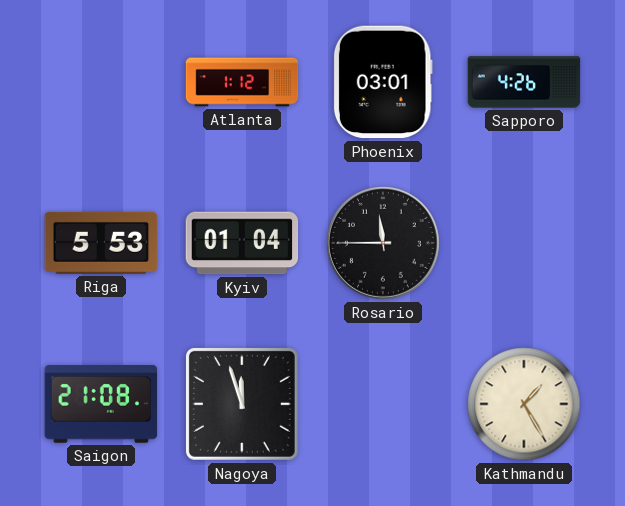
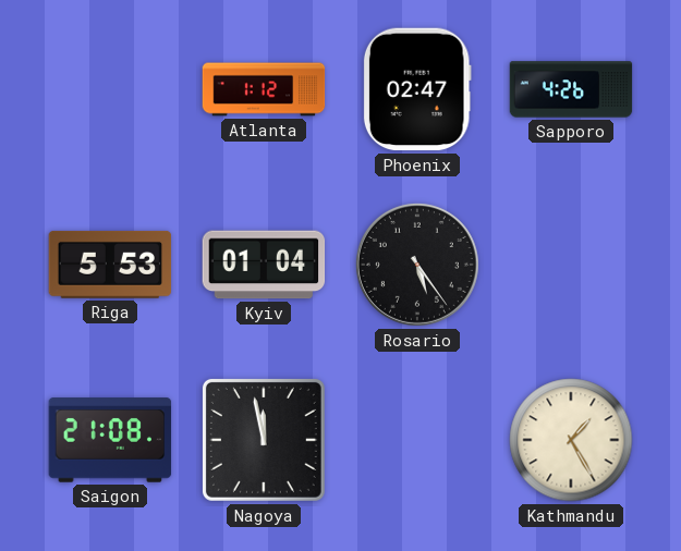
Phoenix: 03:01 -> 02:47
Rosario: 11:45 -> 5:24
Nagoya: 11:57 -> 11:58
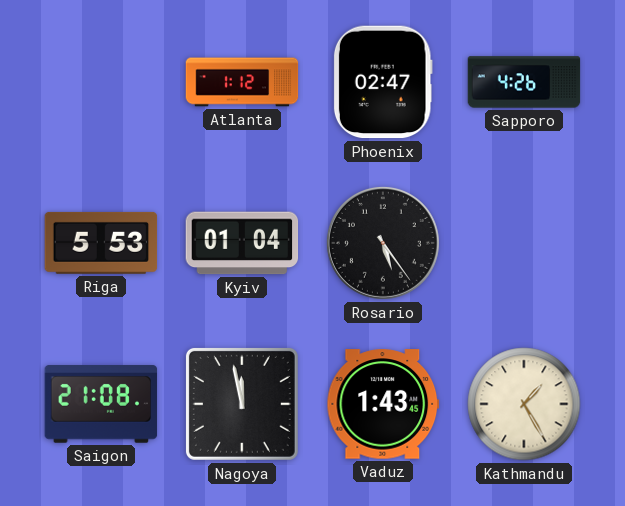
Vaduz: none -> 1:43
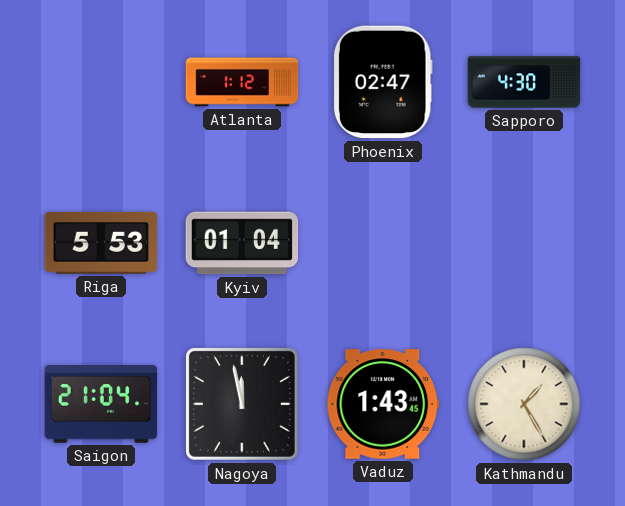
Sapporo: 4:26 -> 4:30
Rosario: 5:24 -> none
Saigon: 21:08 -> 21:04
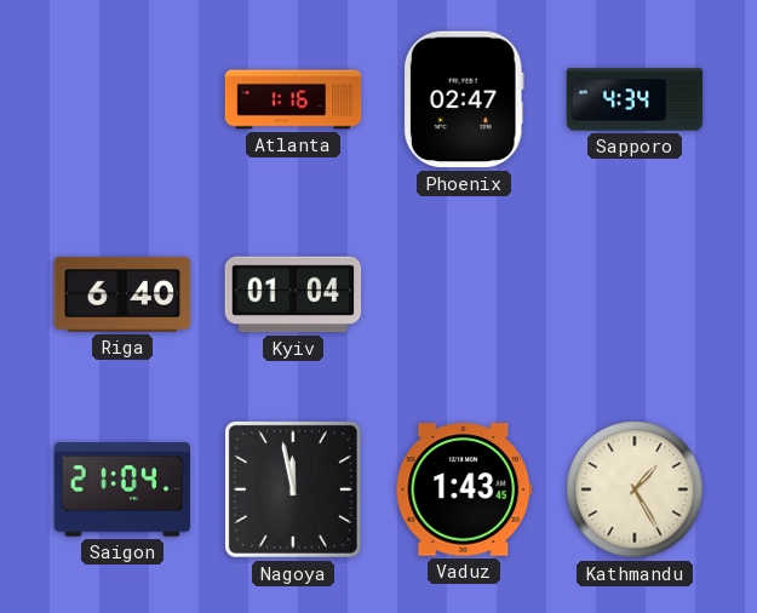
Atlanta: 1:12 -> 1:16
Sapporo: 4:30 -> 4:34
Riga: 5:53 -> 6:40
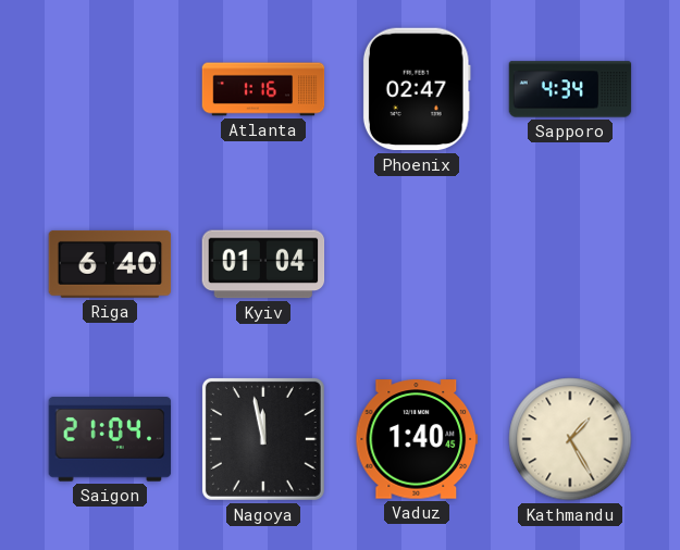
Vaduz: 1:43 -> 1:40
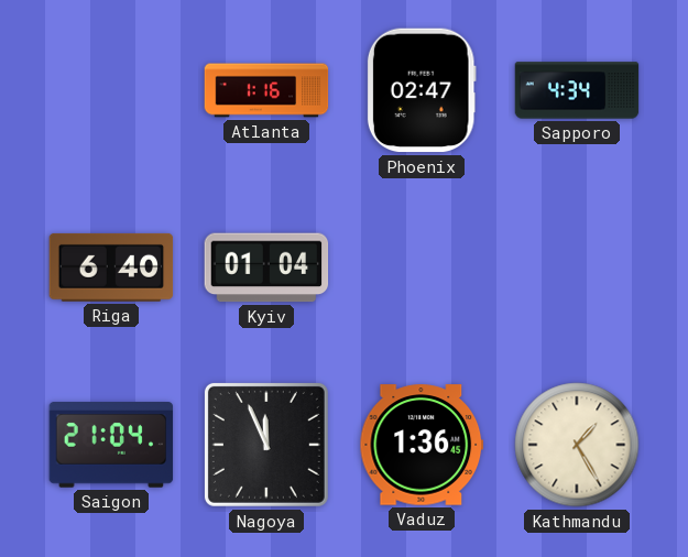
Nagoya: 11:58 -> 11:56
Vaduz: 1:40 -> 1:36
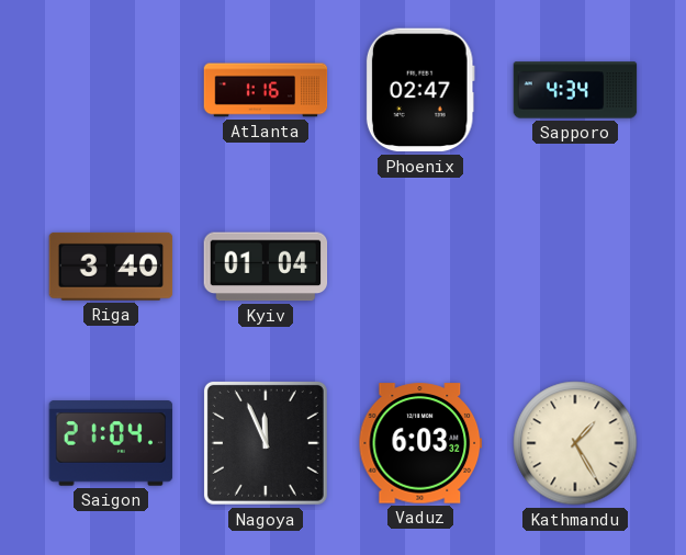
Riga: 6:40 -> 3:40
Vaduz: 1:36 -> 6:03
